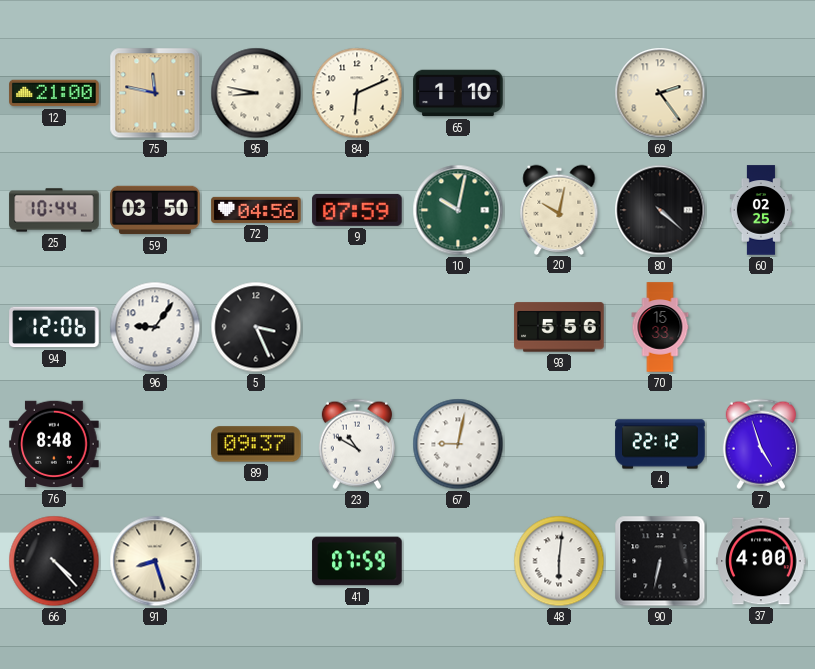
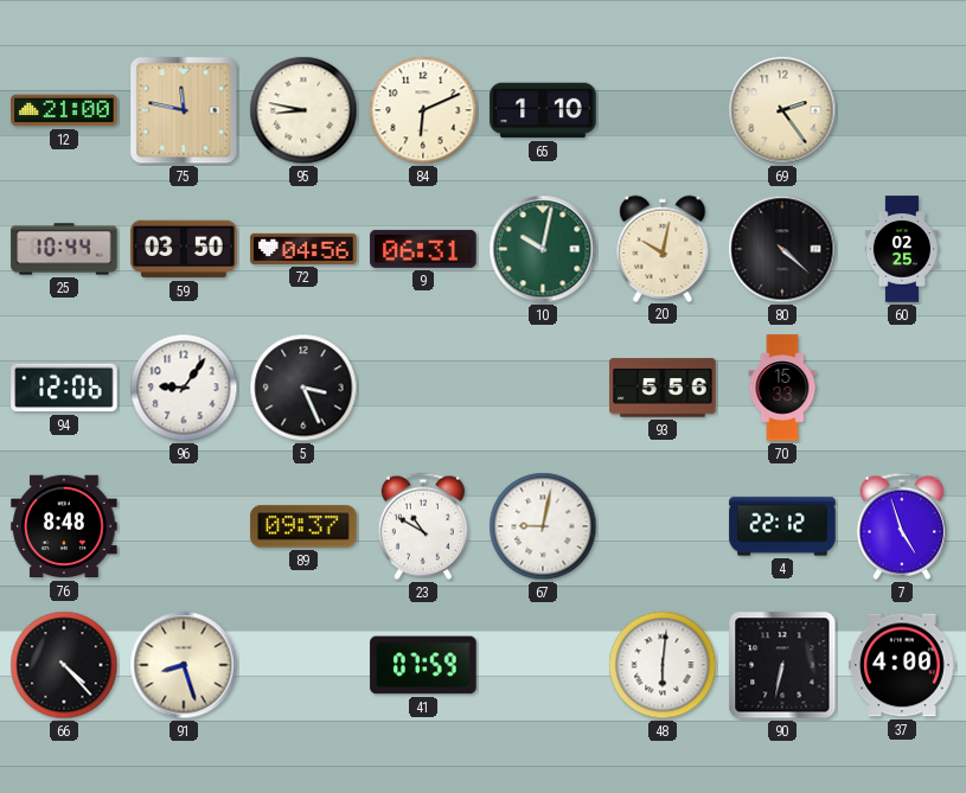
9: 07:59 -> 06:31
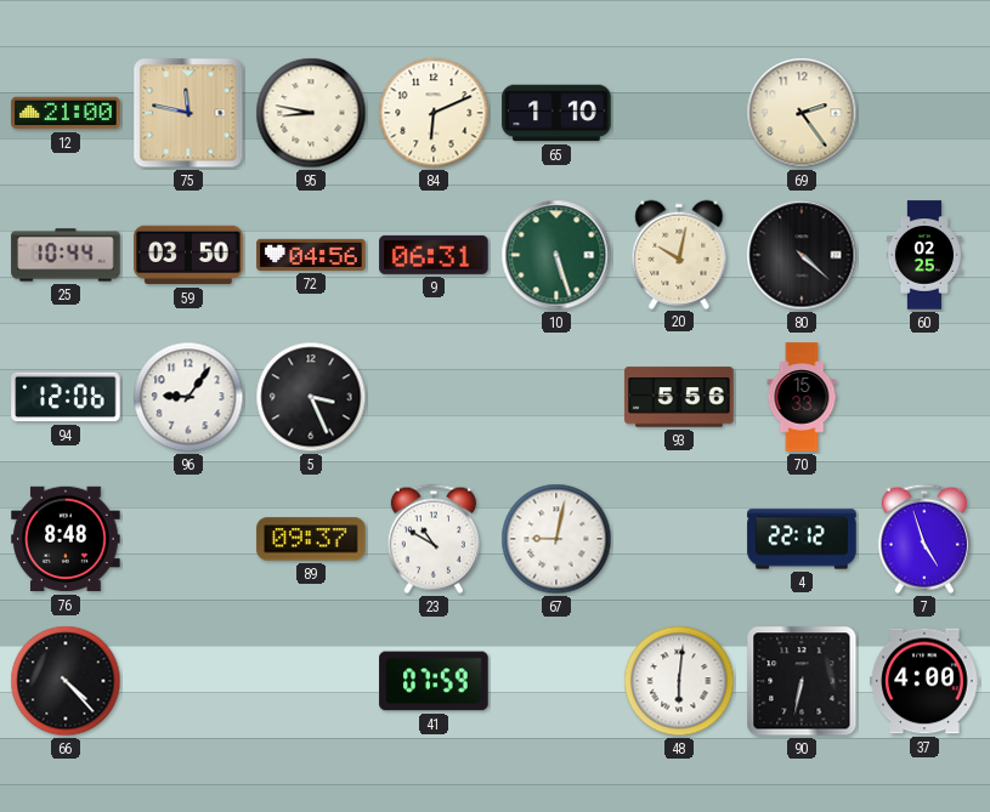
10: 10:02 -> 5:27
91: 8:27 -> none
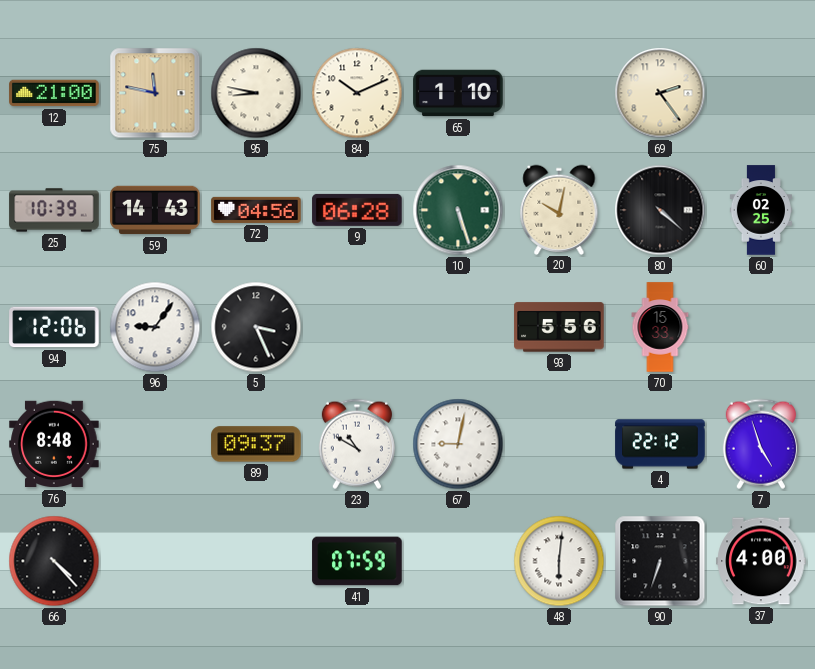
84: 6:11 -> 10:11
25: 10:44 -> 10:39
59: 03:50 -> 14:43
9: 06:31 -> 06:28
90: 6:32 -> 6:33
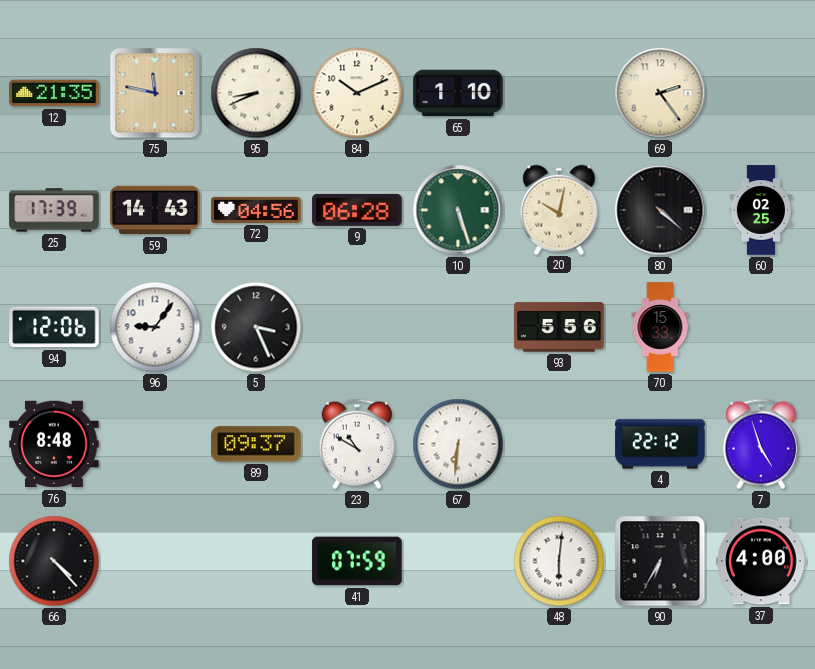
12: 21:00 -> 21:35
95: 8:47 -> 8:41
25: 10:39 -> 17:39
67: 9:02 -> 6:31
90: 6:33 -> 6:35
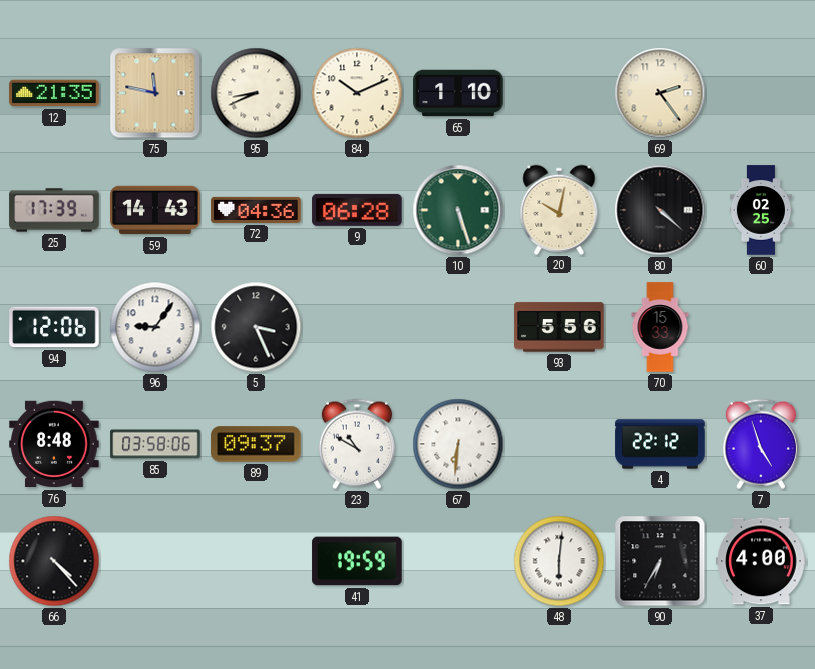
72: 04:56 -> 04:36
85: none -> 03:58
41: 07:59 -> 19:59
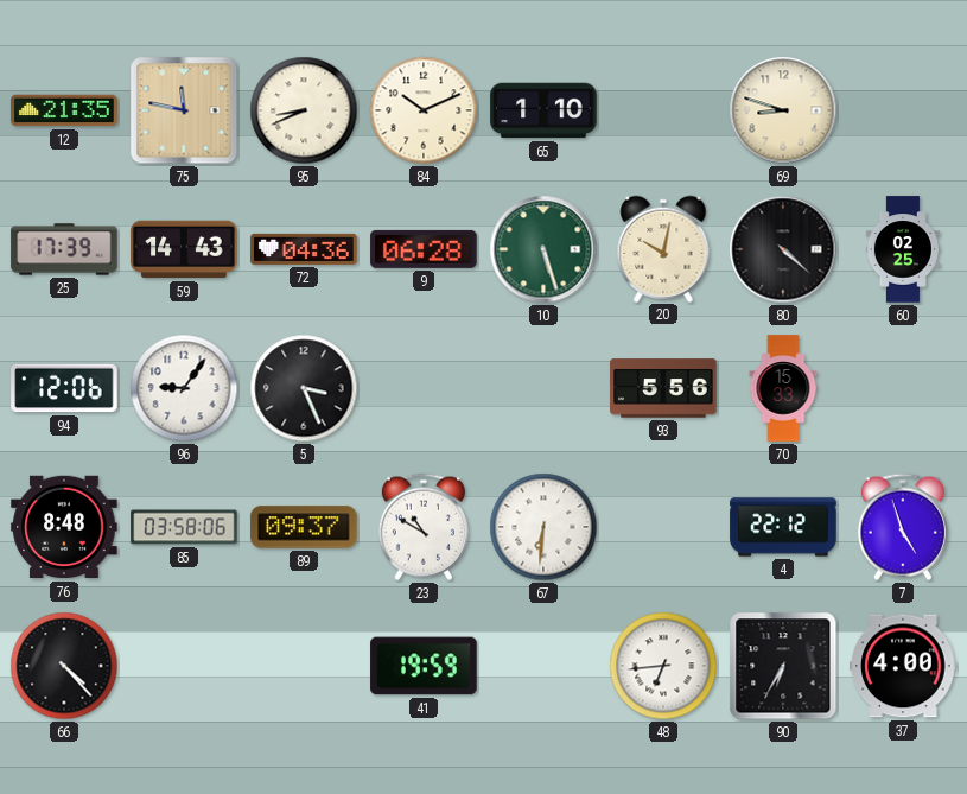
69: 2:24 -> 8:48
48: 6:01 -> 6:44
